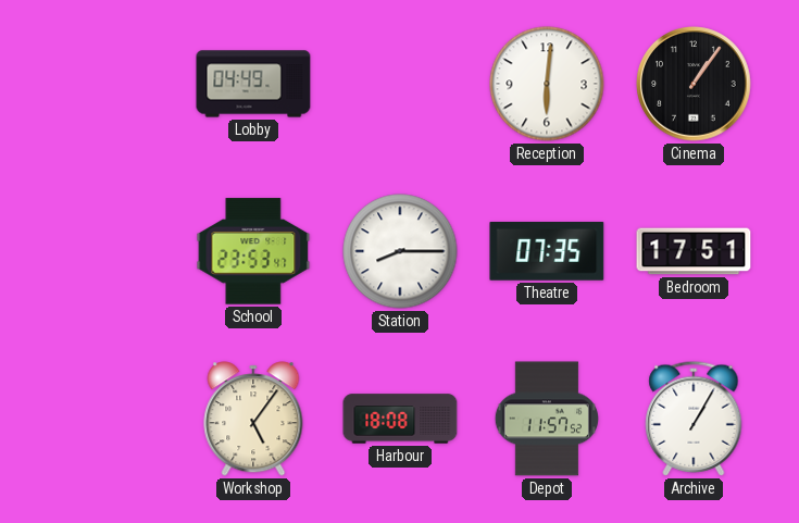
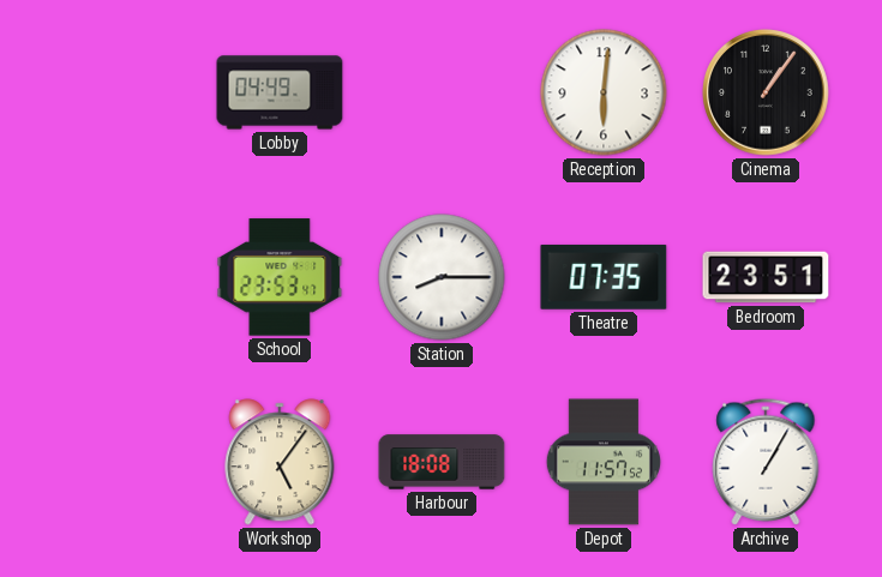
Bedroom: 17:51 -> 23:51
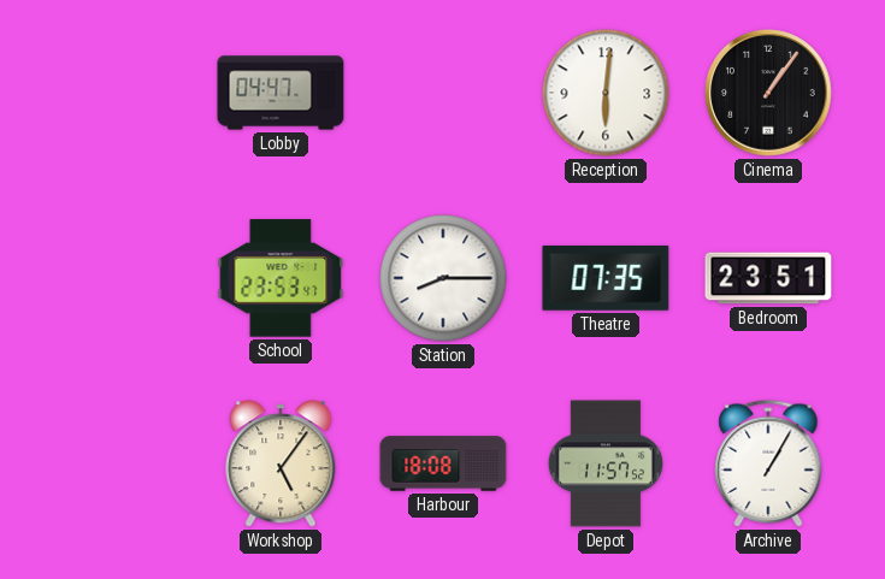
Lobby: 04:49 -> 04:47
